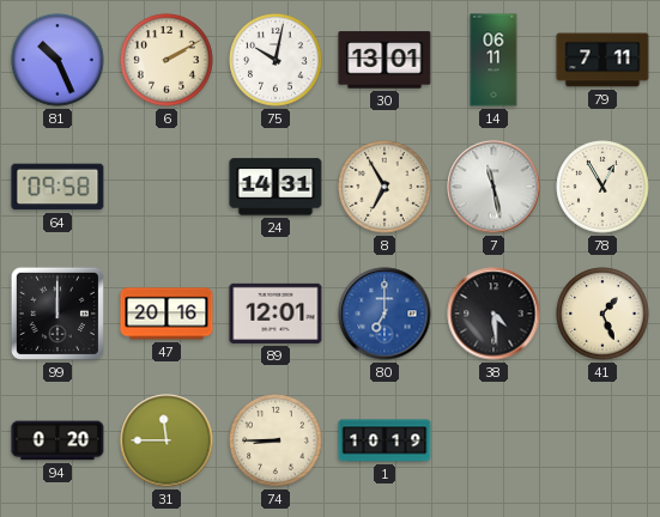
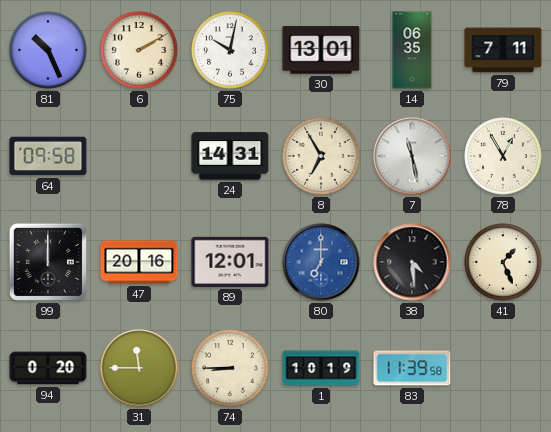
14: 06:11 -> 06:35
83: none -> 11:39
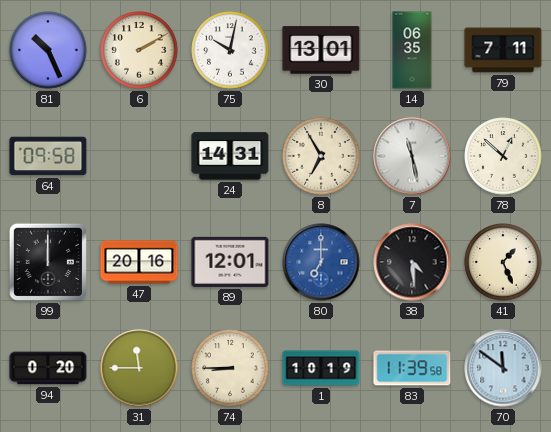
78: 12:55 -> 12:52
70: none -> 11:51
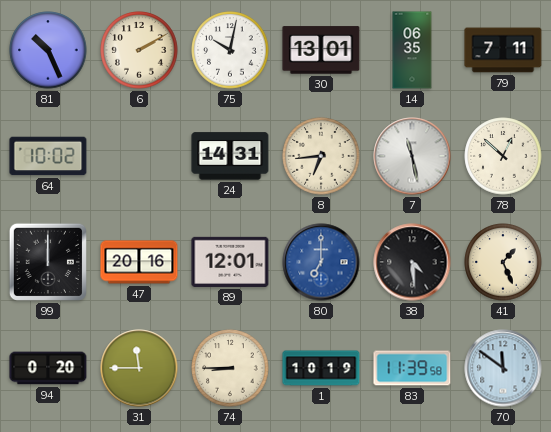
64: 09:58 -> 10:02
8: 6:55 -> 6:44
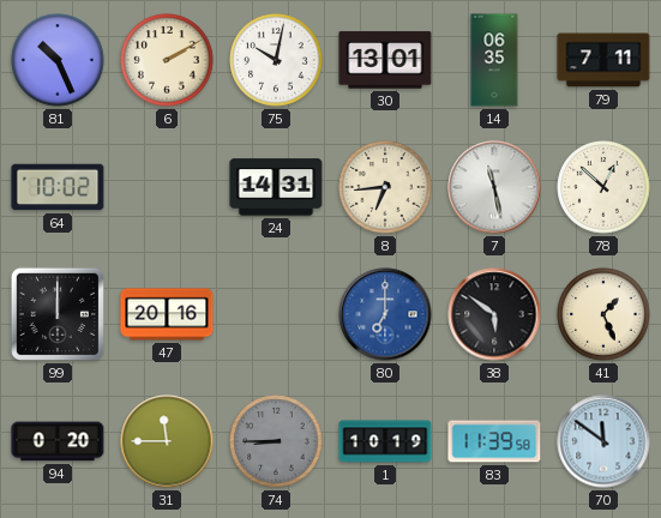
89: 12:01 -> none
38: 4:29 -> 5:51
74 dial: cream -> grey
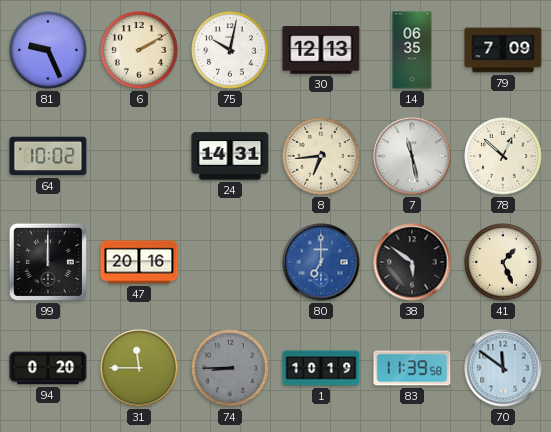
81: 10:26 -> 9:26
30: 13:01 -> 12:13
79: 7:11 -> 7:09
